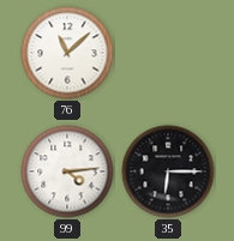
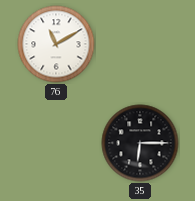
76: 11:08 -> 11:10
99: 4:14 -> none
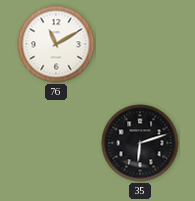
35: 6:15 -> 6:12
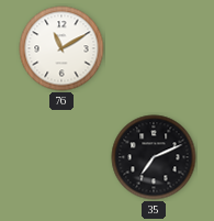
35: 6:12 -> 7:11
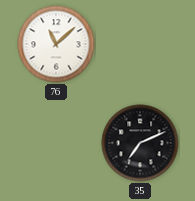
76: 11:10 -> 11:08
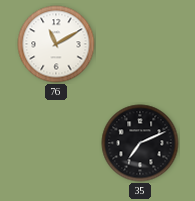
76: 11:08 -> 11:10
